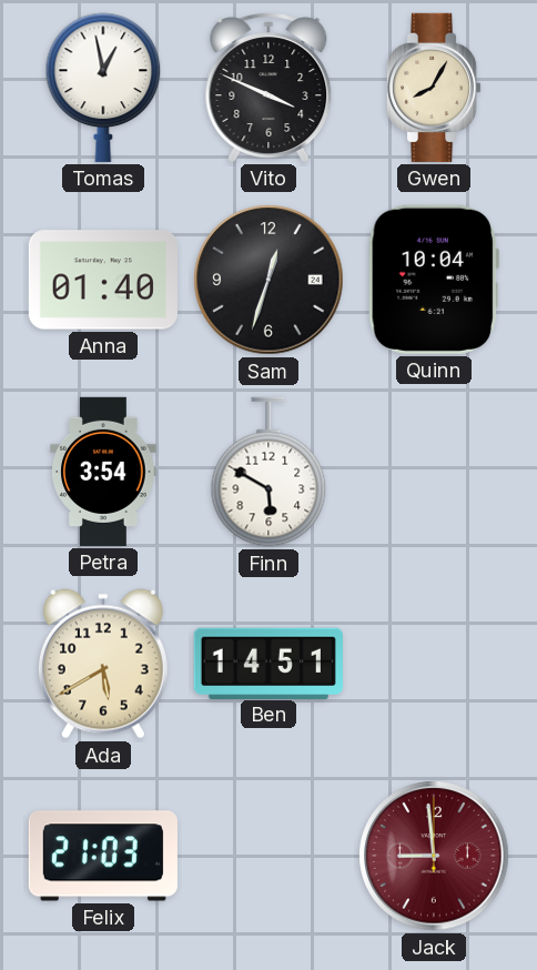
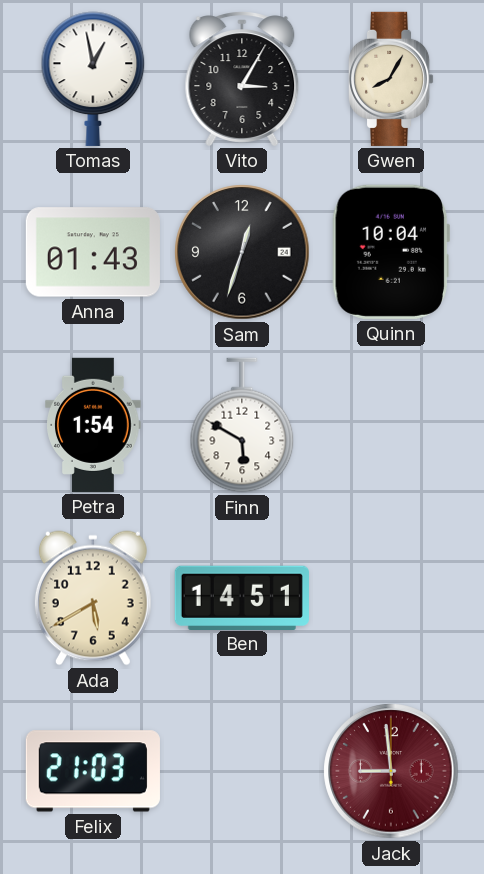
Vito: 3:49 -> 3:05
Anna: 01:40 -> 01:43
Petra: 3:54 -> 1:54
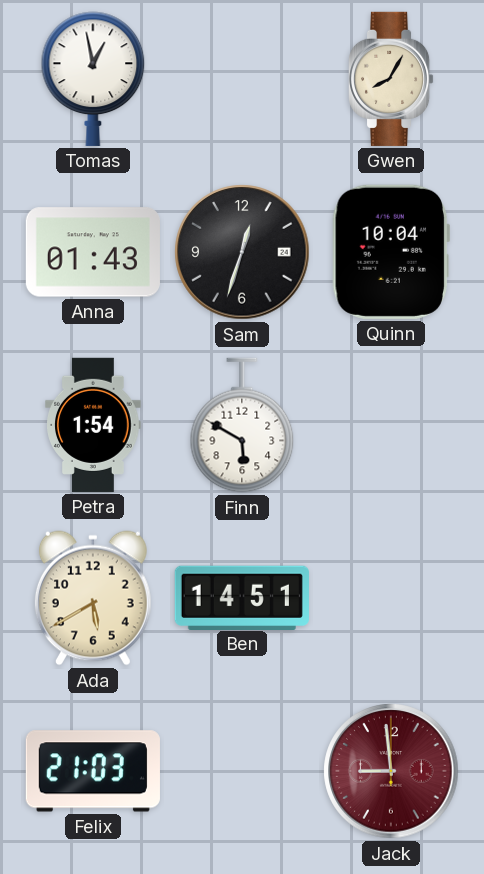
Vito: 3:05 -> none
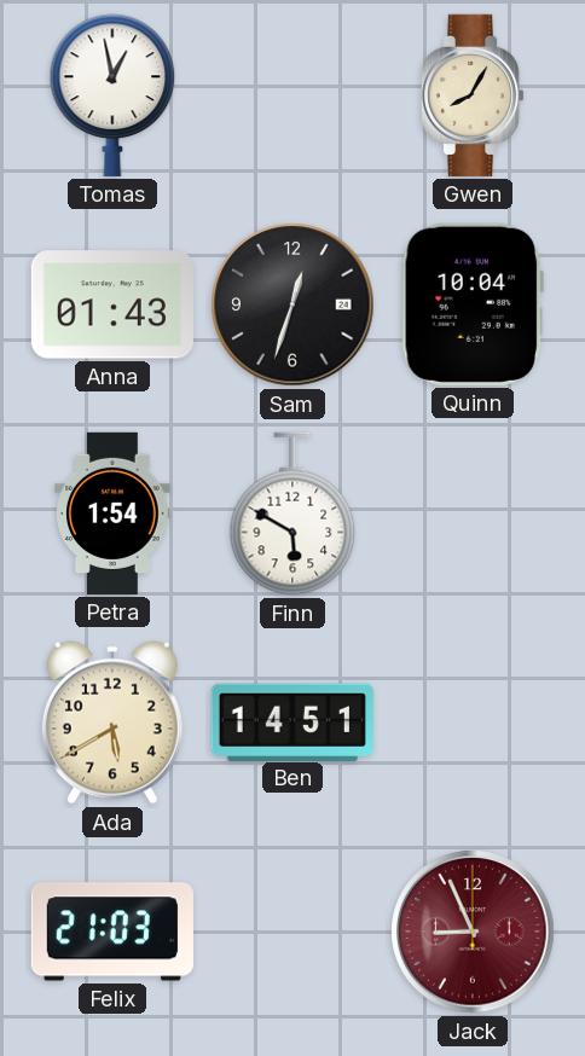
Jack: 8:59 -> 8:56
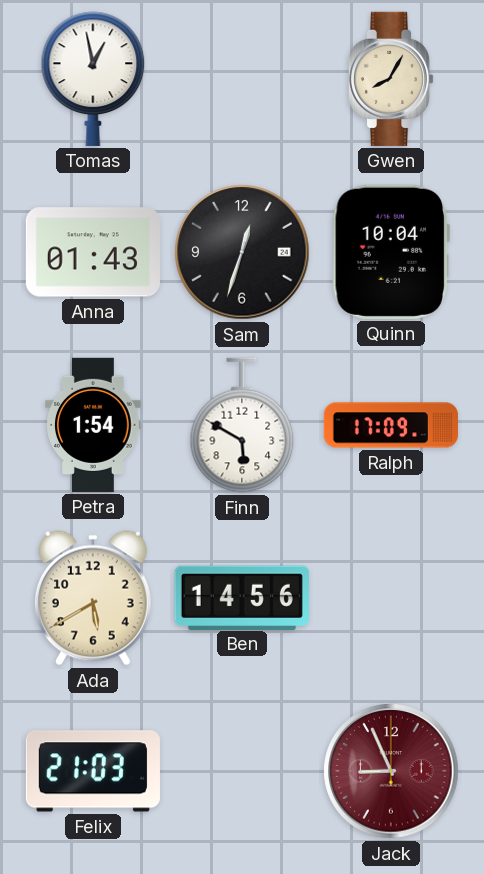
Ralph: none -> 17:09
Ben: 14:51 -> 14:56
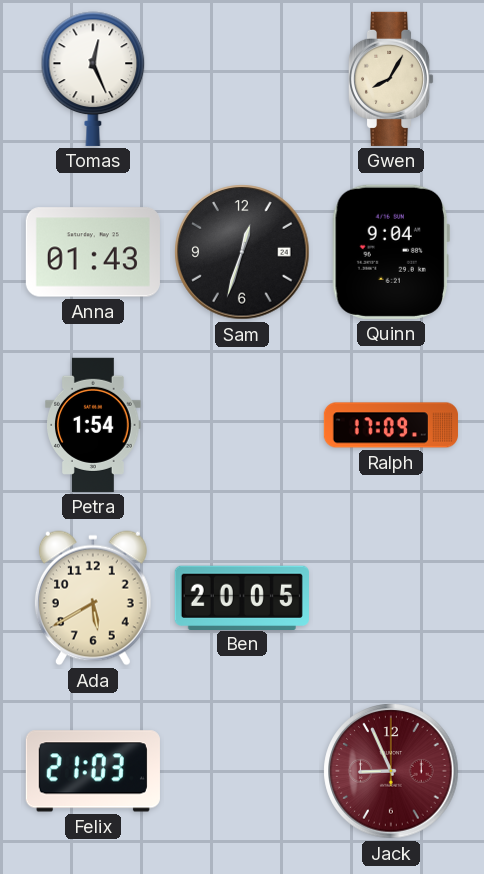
Tomas: 12:58 -> 12:26
Quinn: 10:04 -> 9:04
Finn: 5:50 -> none
Ben: 14:56 -> 20:05
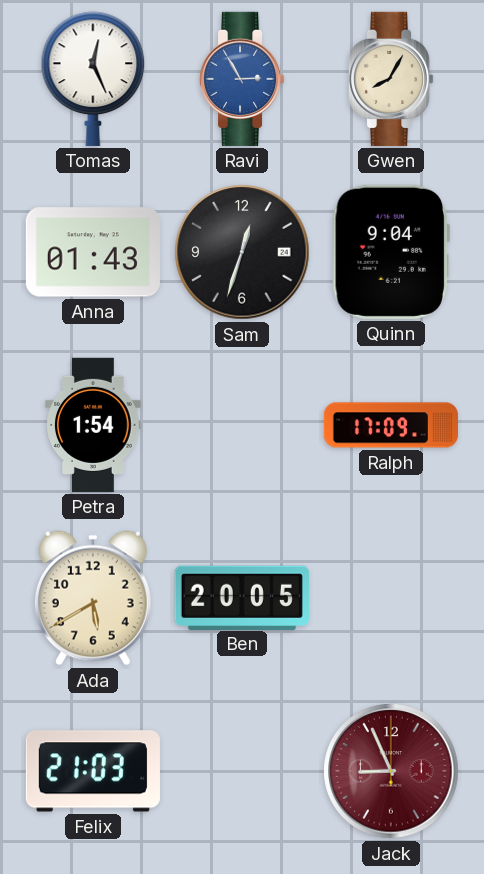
Ravi: none -> 2:55
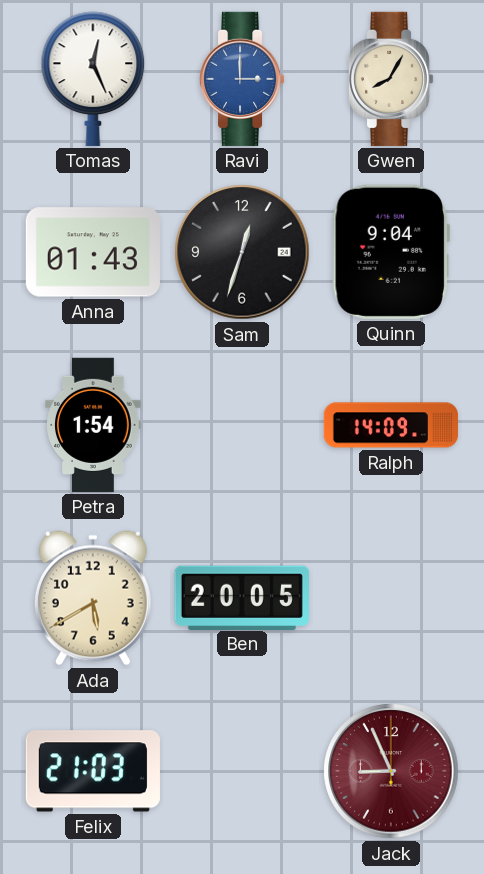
Ravi: 2:55 -> 3:00
Ralph: 17:09 -> 14:09
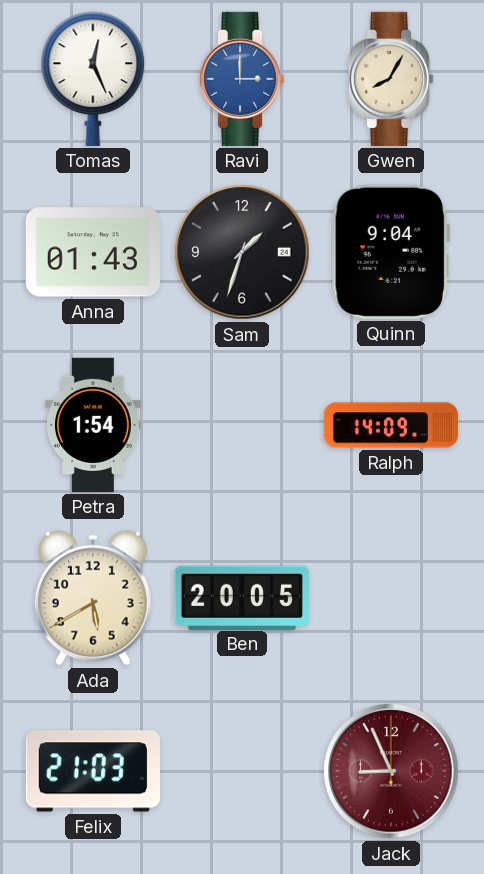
Sam: 12:33 -> 1:33
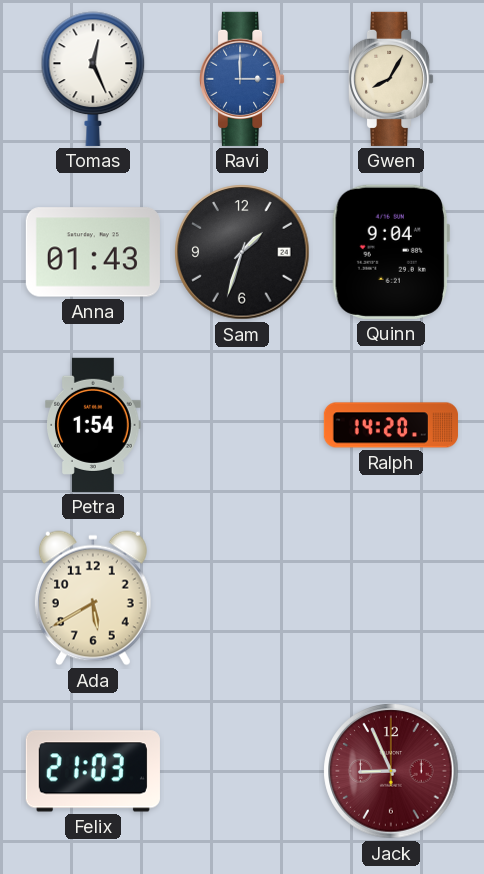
Ralph: 14:09 -> 14:20
Ben: 20:05 -> none
